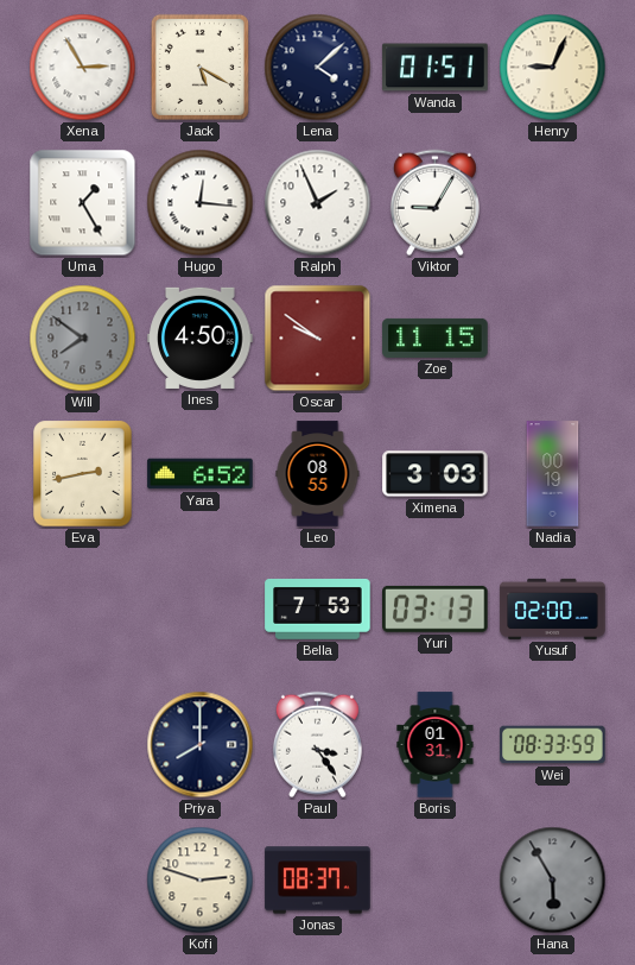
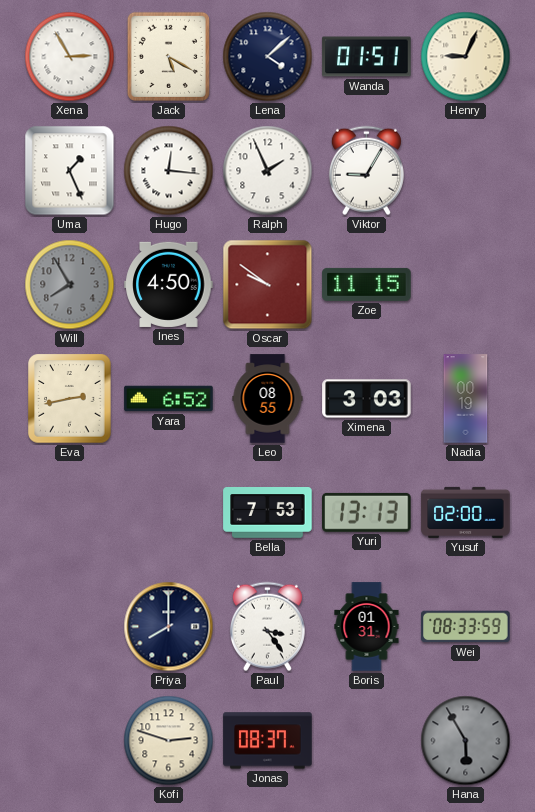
Uma: 1:25 -> 1:26
Will: 7:51 -> 7:55
Yuri: 03:13 -> 13:13
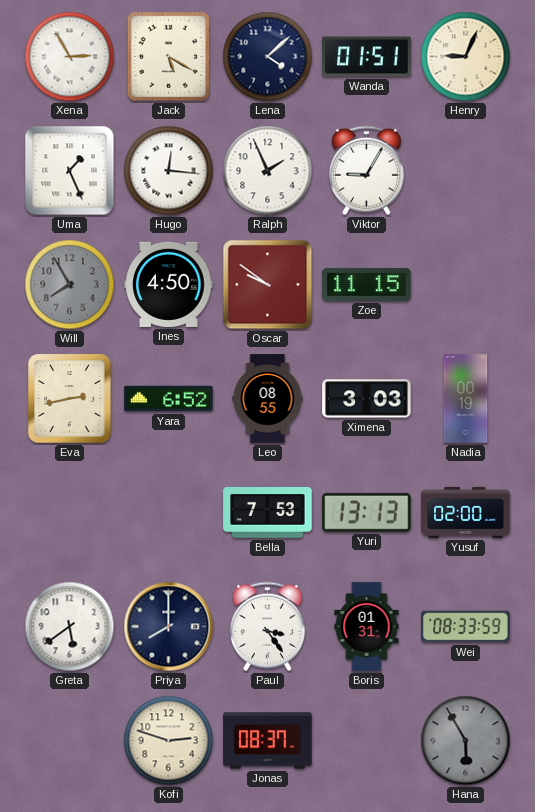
Greta: none -> 5:39
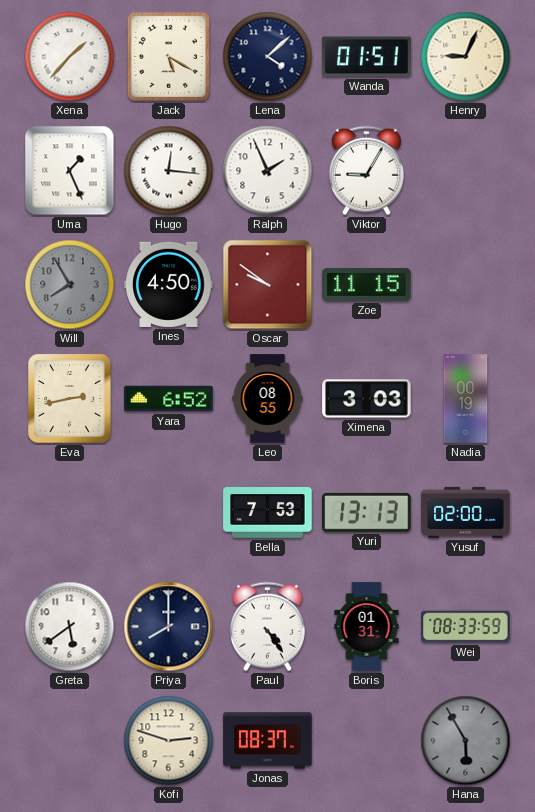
Xena: 2:55 -> 1:37
Paul: 3:24 -> 4:24
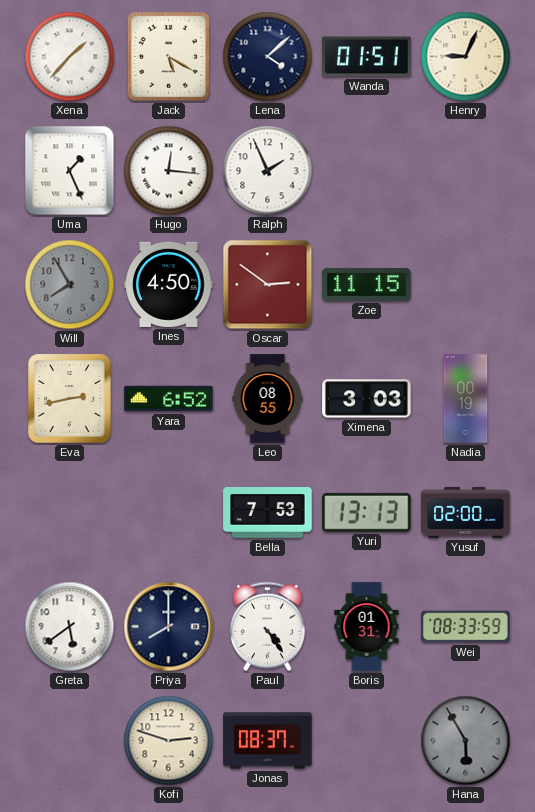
Viktor: 9:05 -> none
Oscar: 9:51 -> 2:51
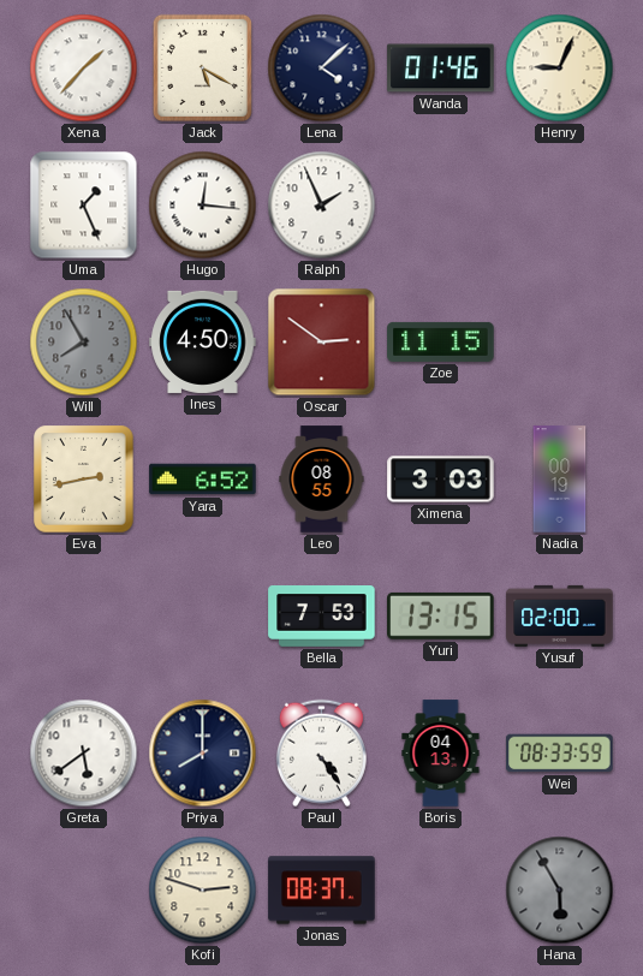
Wanda: 01:51 -> 01:46
Yuri: 13:13 -> 13:15
Boris: 01:31 -> 04:13
